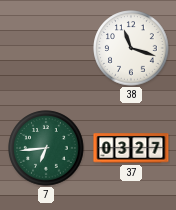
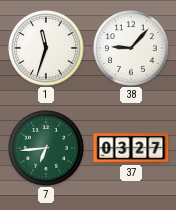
1: none -> 11:33
38: 11:18 -> 9:07
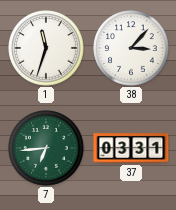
38: 9:07 -> 3:07
37: 03:27 -> 03:31
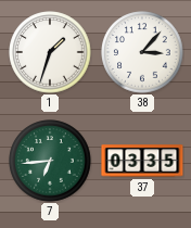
1: 11:33 -> 1:33
37: 03:31 -> 03:35
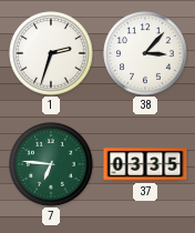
1: 1:33 -> 2:33
7: 6:44 -> 6:46
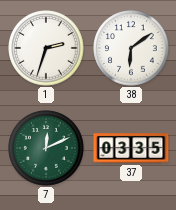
38: 3:07 -> 6:09
7: 6:46 -> 12:11
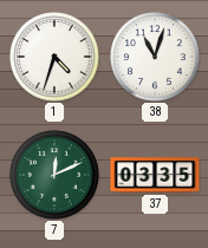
1: 2:33 -> 4:33
38: 6:09 -> 11:03
